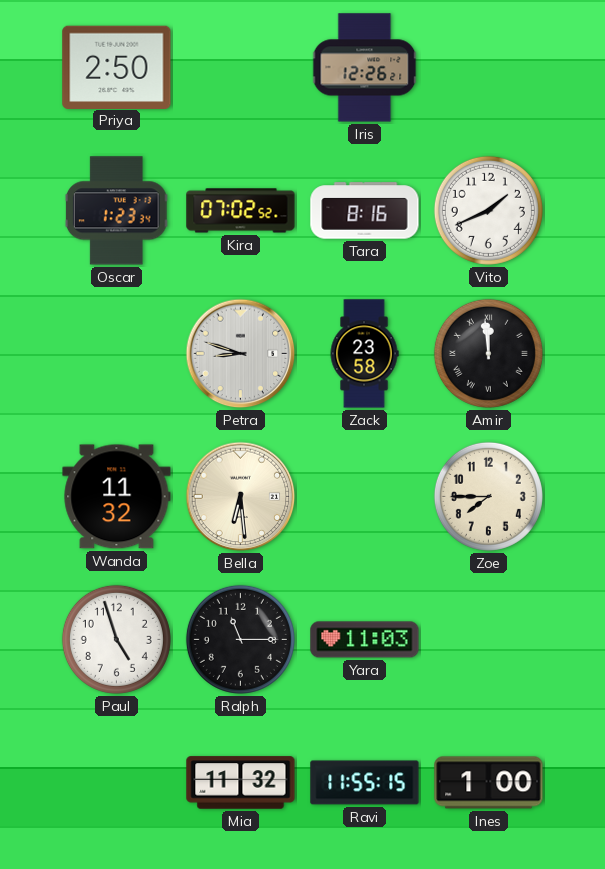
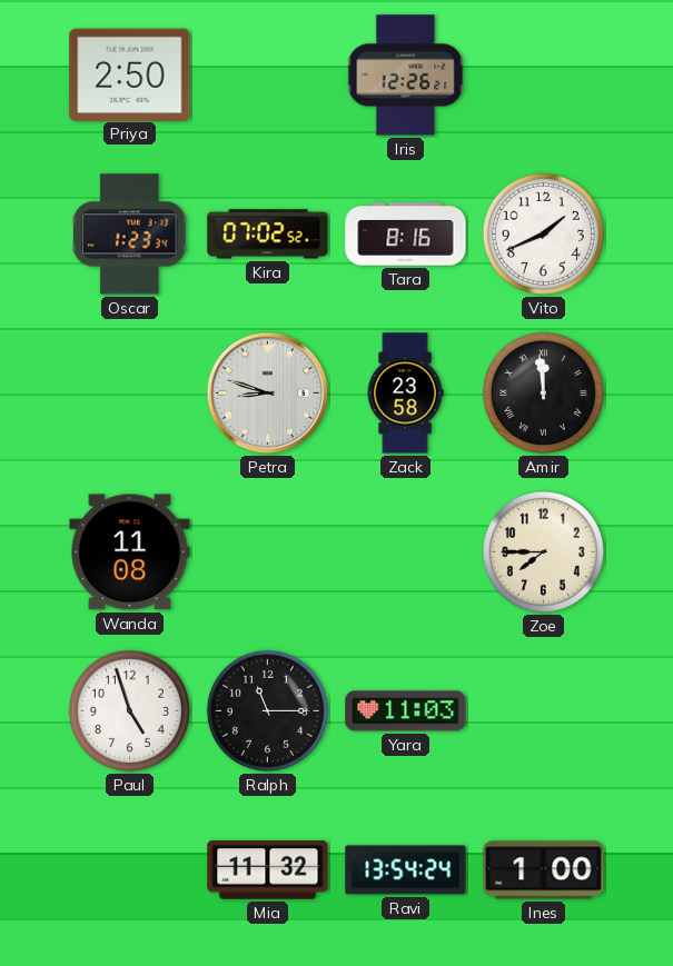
Wanda: 11:32 -> 11:08
Bella: 6:29 -> none
Ravi: 11:55 -> 13:54
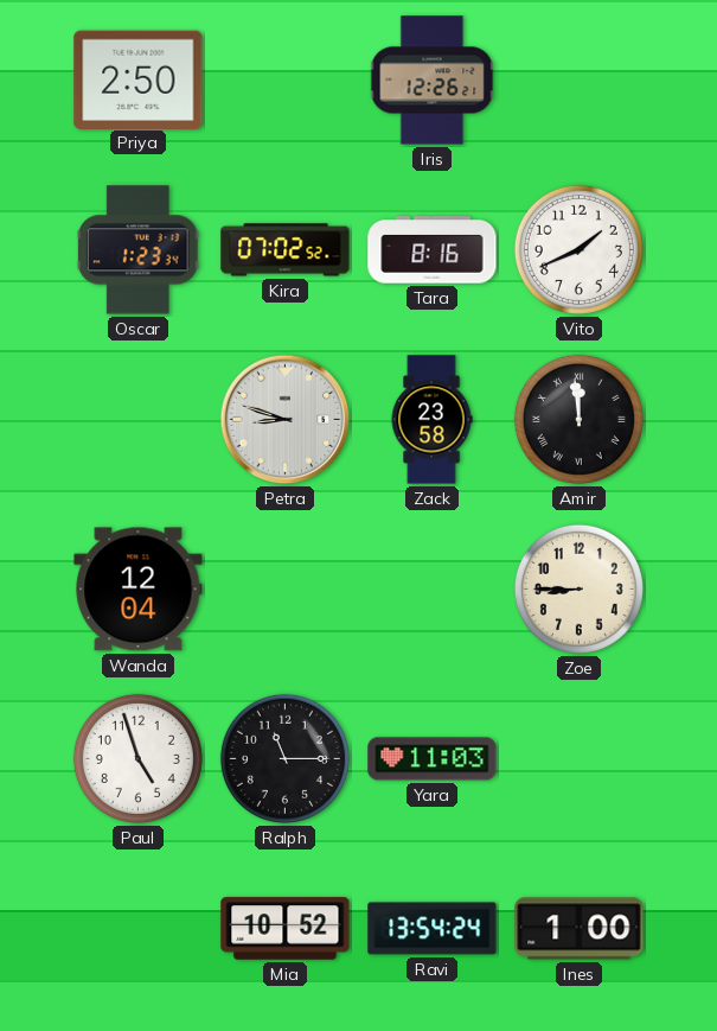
Wanda: 11:08 -> 12:04
Zoe: 7:45 -> 8:45
Mia: 11:32 -> 10:52
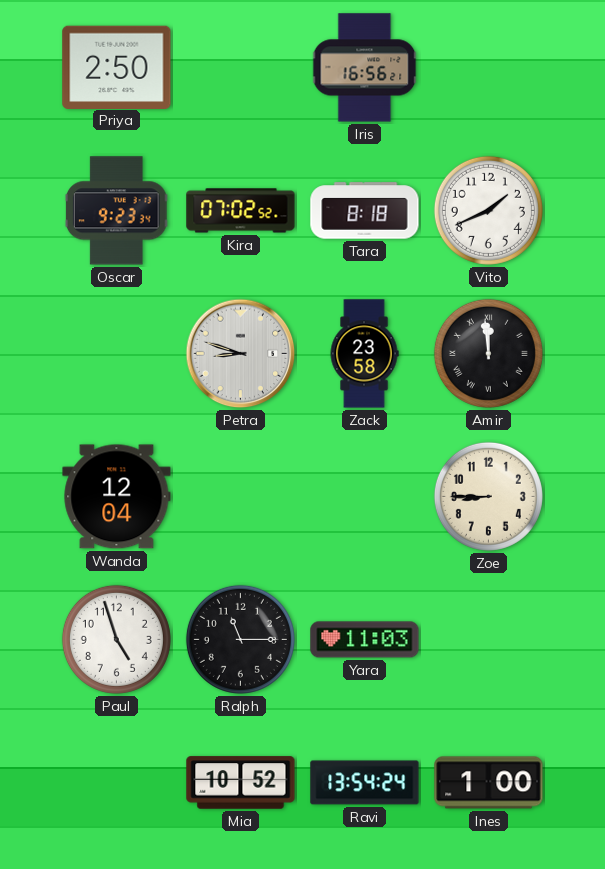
Iris: 12:26 -> 16:56
Oscar: 1:23 -> 9:23
Tara: 8:16 -> 8:18
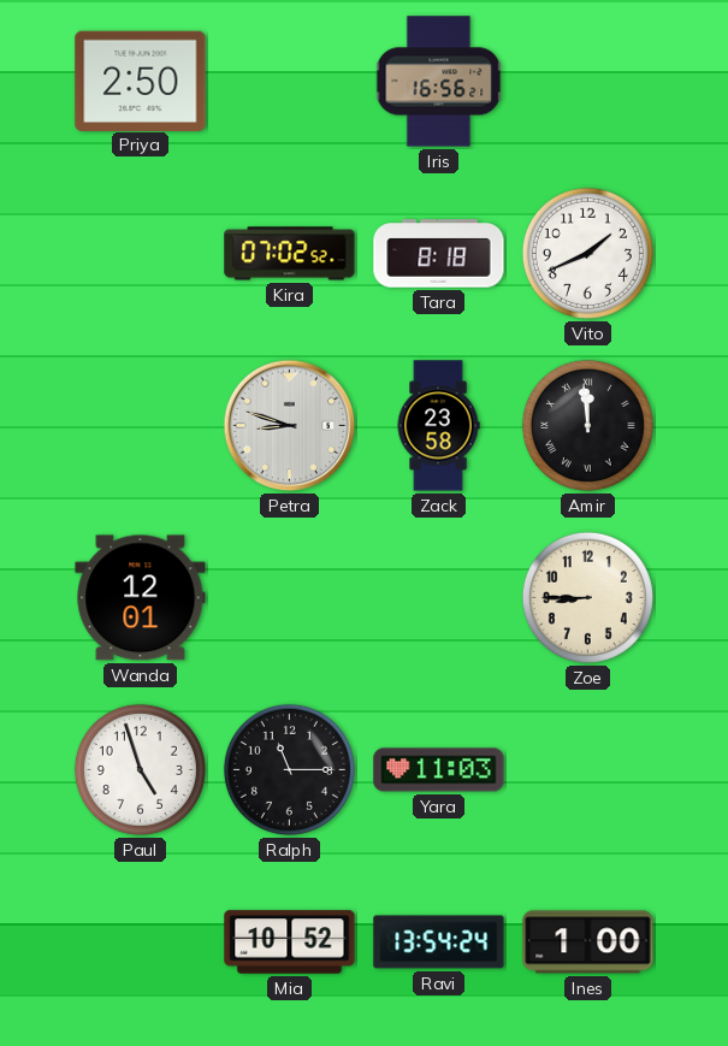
Oscar: 9:23 -> none
Wanda: 12:04 -> 12:01
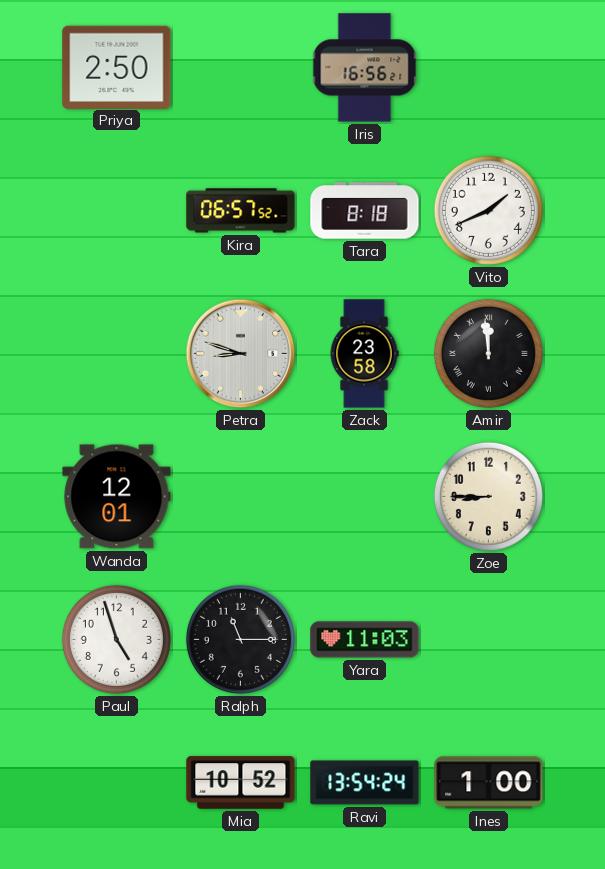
Kira: 07:02 -> 06:57
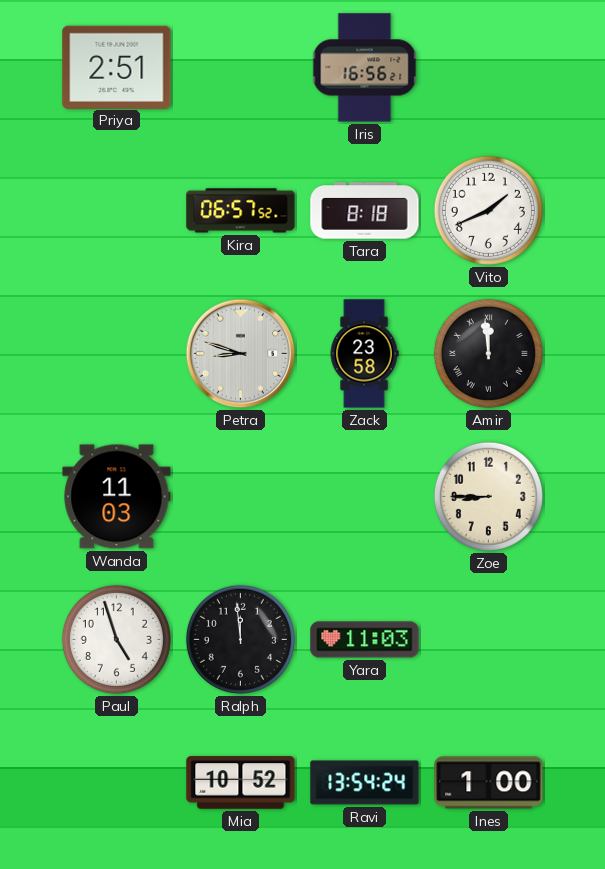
Priya: 2:50 -> 2:51
Wanda: 12:01 -> 11:03
Ralph: 11:15 -> 11:59
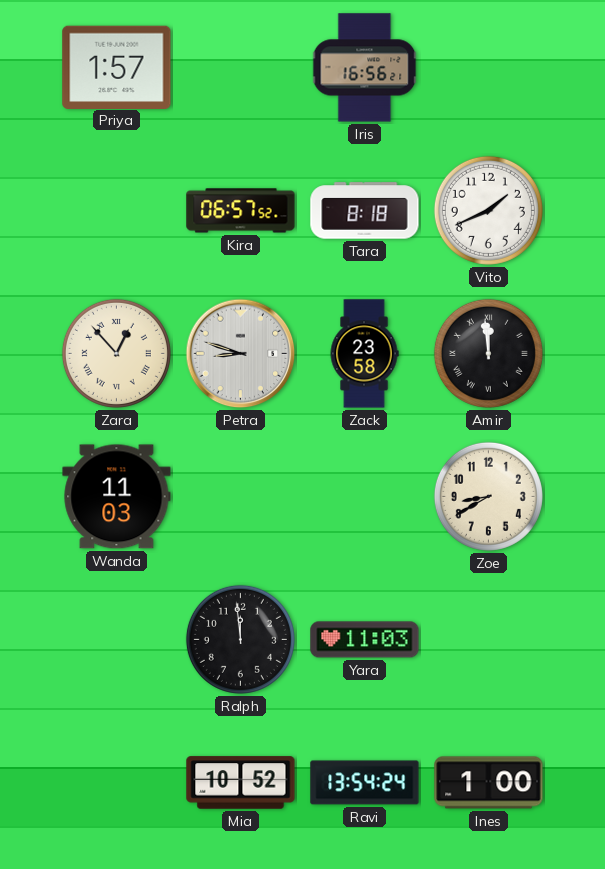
Priya: 2:51 -> 1:57
Zara: none -> 12:53
Zoe: 8:45 -> 8:40
Paul: 4:57 -> none
